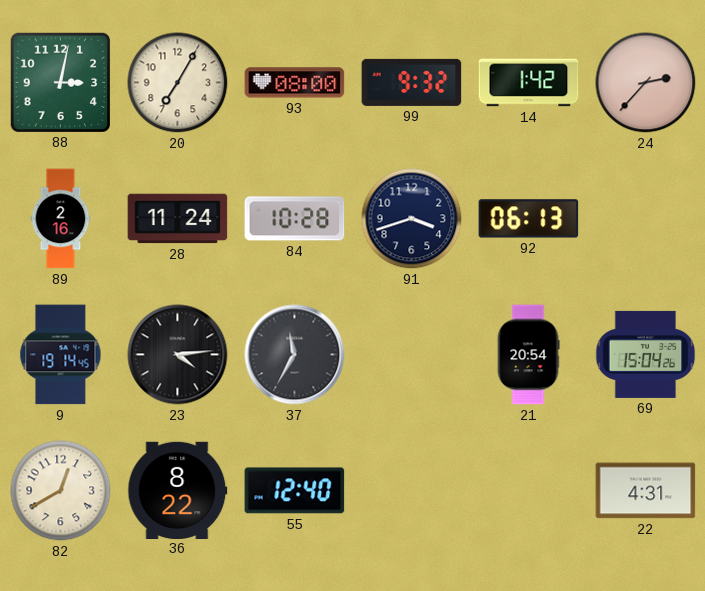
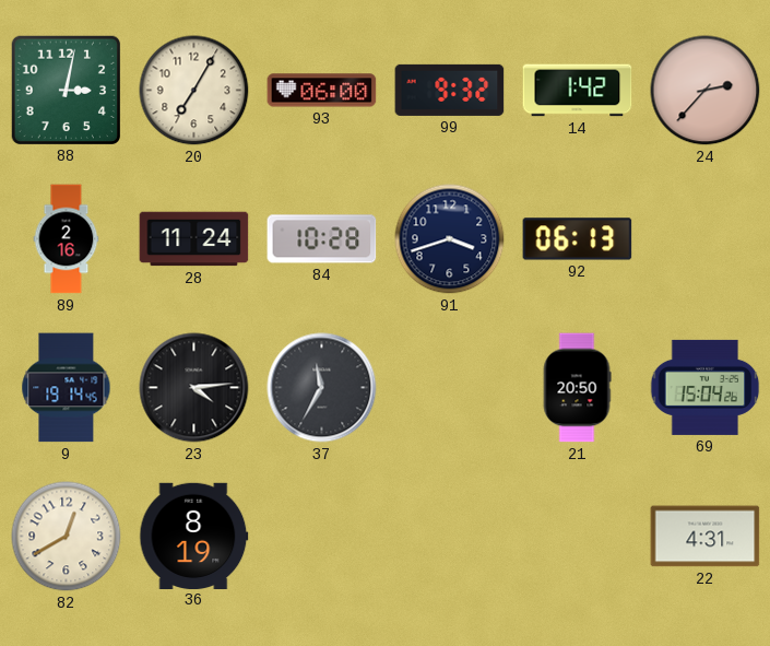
93: 08:00 -> 06:00
21: 20:54 -> 20:50
36: 8:22 -> 8:19
55: 12:40 -> none
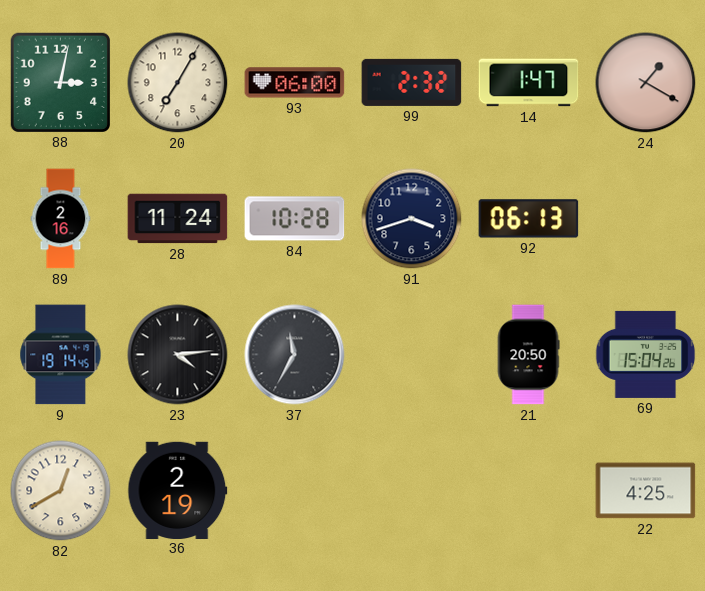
99: 9:32 -> 2:32
14: 1:42 -> 1:47
24: 2:37 -> 1:20
36: 8:19 -> 2:19
22: 4:31 -> 4:25
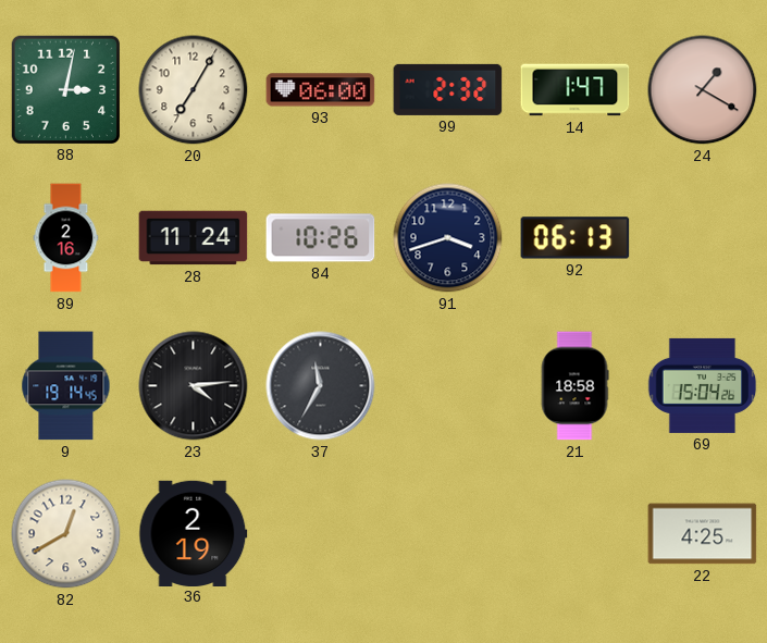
84: 10:28 -> 10:26
21: 20:50 -> 18:58
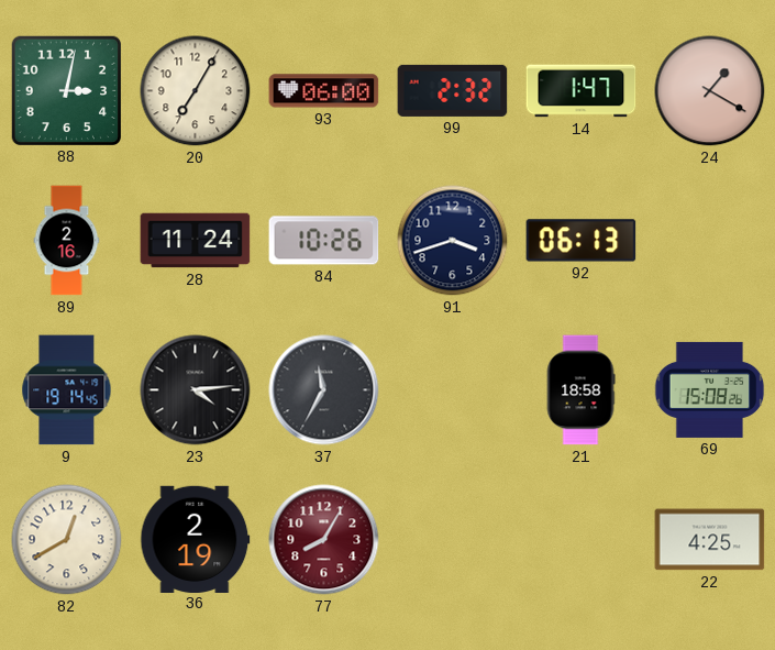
69: 15:04 -> 15:08
77: none -> 8:05
